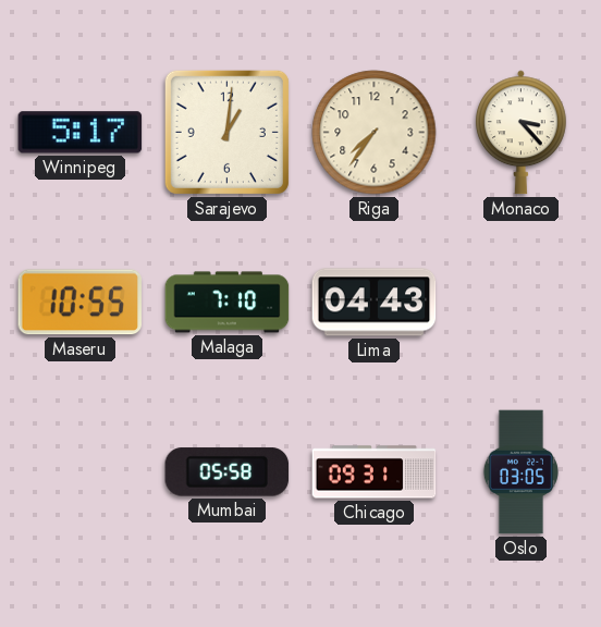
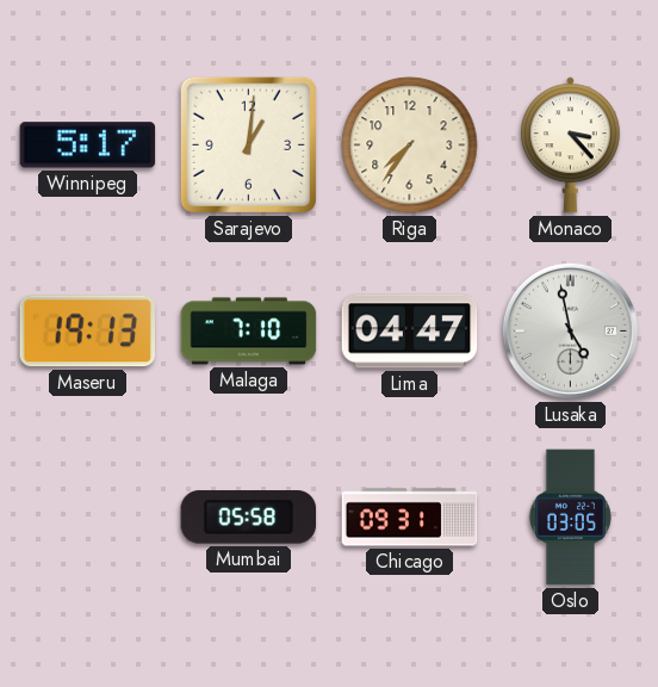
Maseru: 10:55 -> 19:13
Lima: 04:43 -> 04:47
Lusaka: none -> 4:58
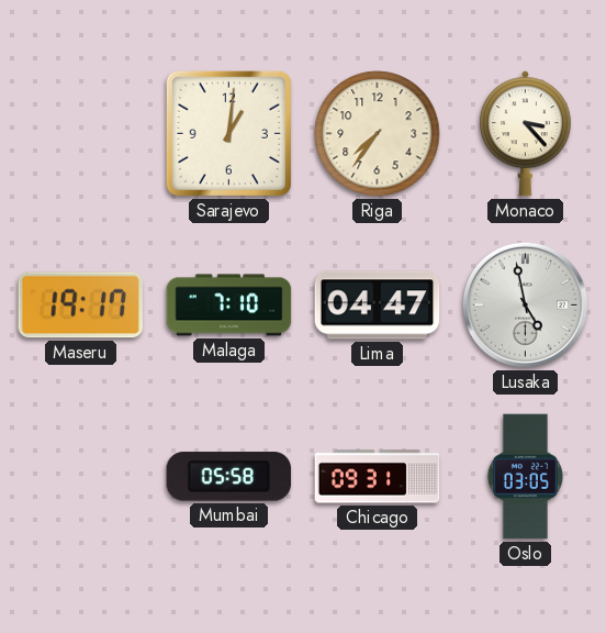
Winnipeg: 5:17 -> none
Maseru: 19:13 -> 19:17
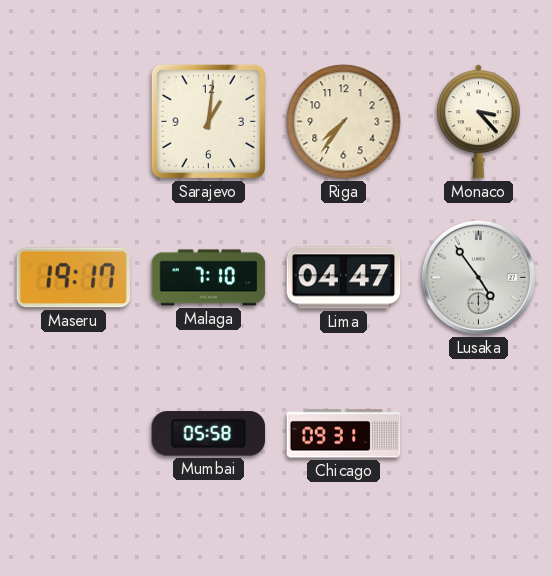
Lusaka: 4:58 -> 4:54
Oslo: 03:05 -> none
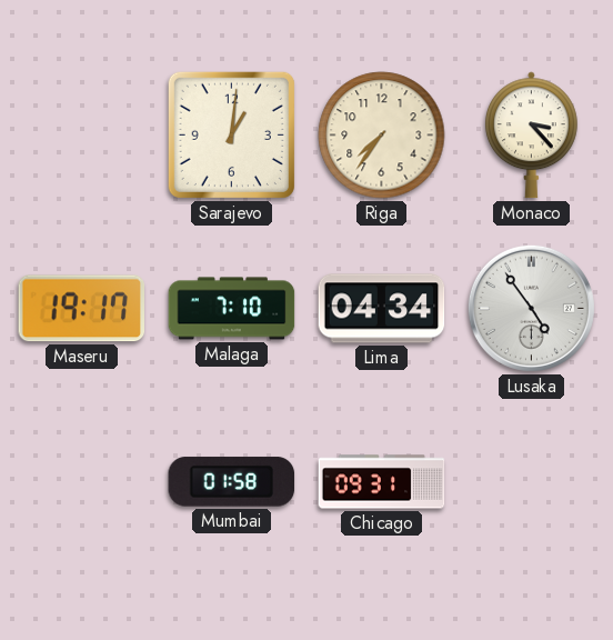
Lima: 04:47 -> 04:34
Mumbai: 05:58 -> 01:58
